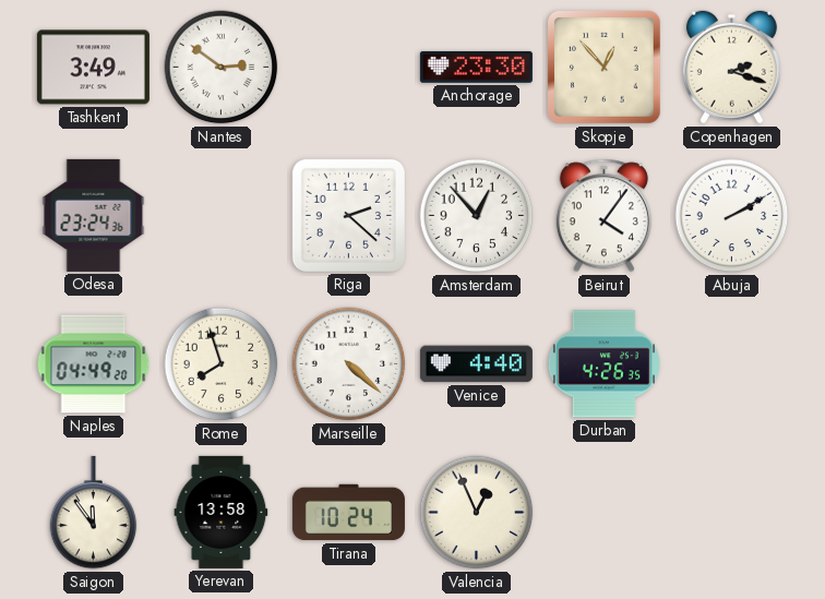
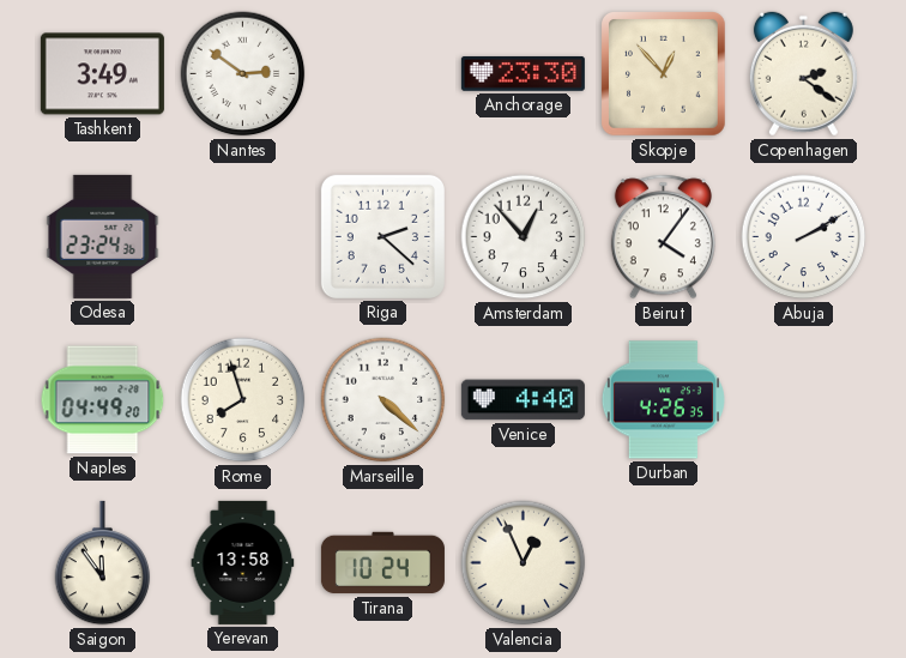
Copenhagen: 2:18 -> 2:21
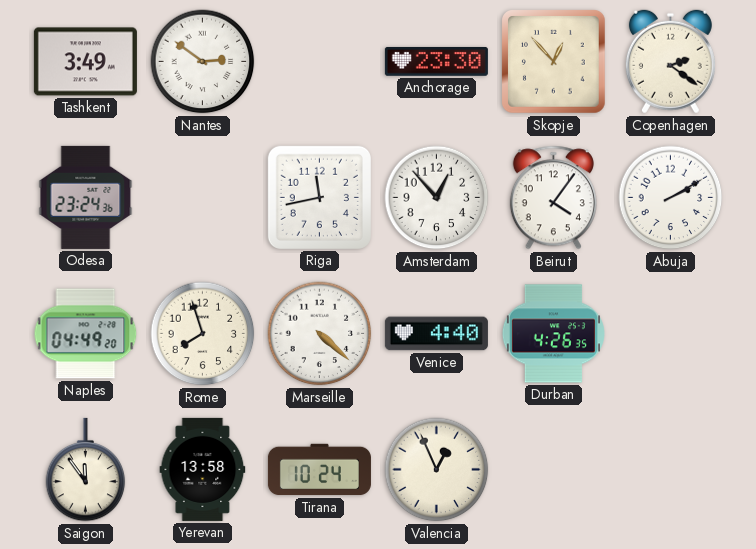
Riga: 2:22 -> 11:43
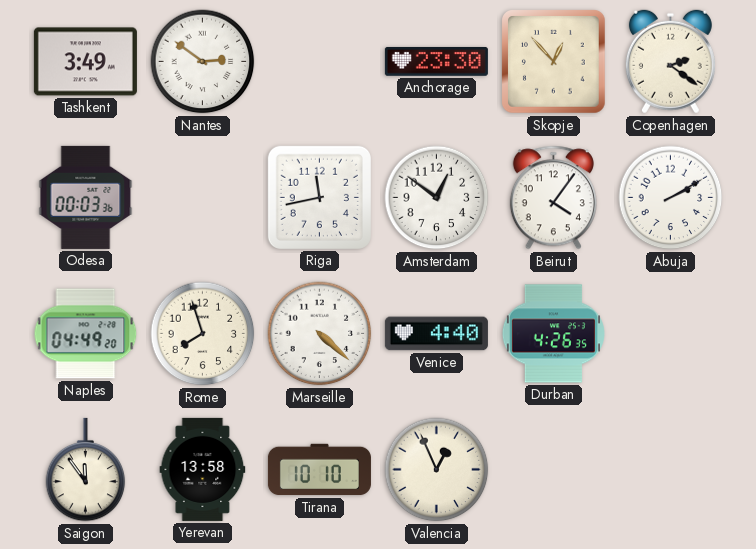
Odesa: 23:24 -> 00:03
Amsterdam: 12:53 -> 12:51
Tirana: 10:24 -> 10:10
